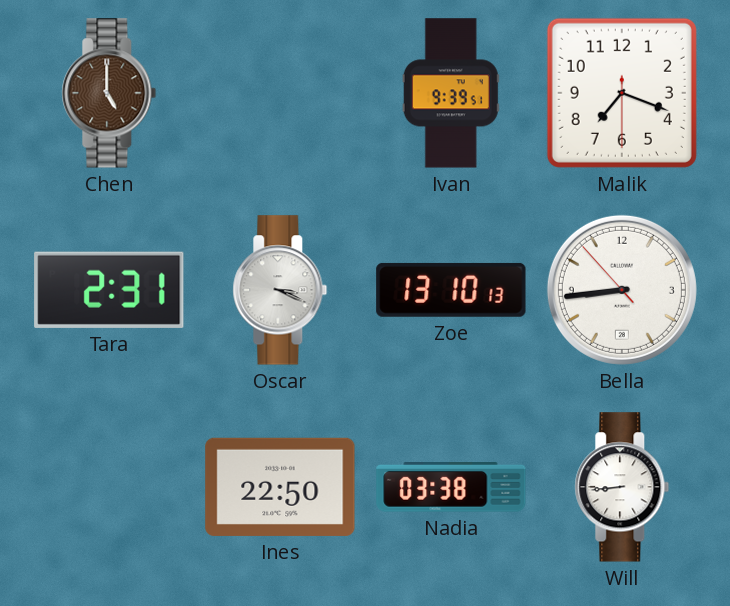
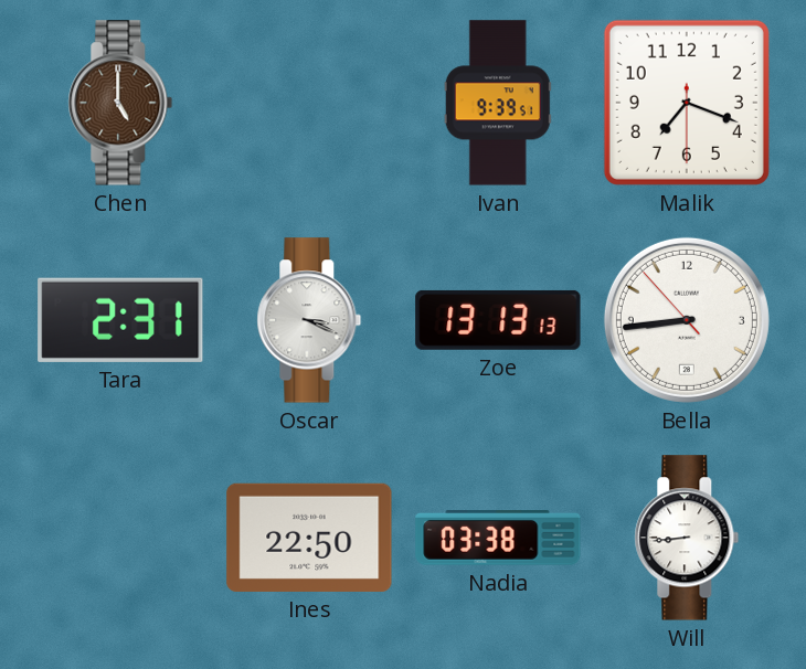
Zoe: 13:10 -> 13:13
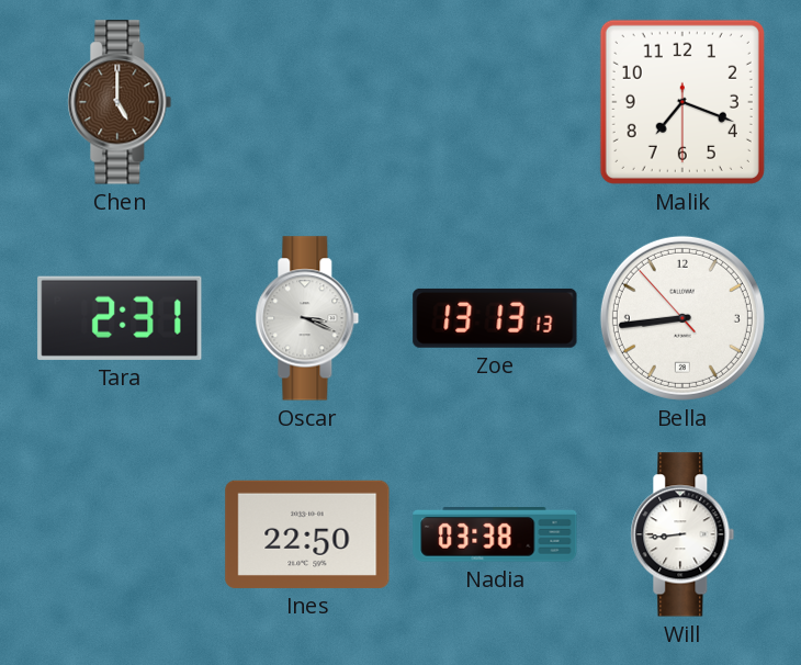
Ivan: 9:39 -> none
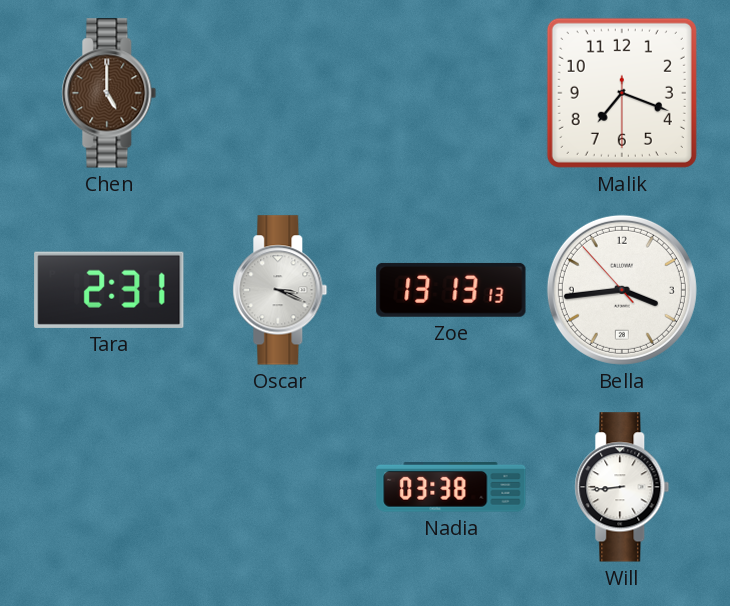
Bella: 8:43 -> 3:43
Ines: 22:50 -> none
